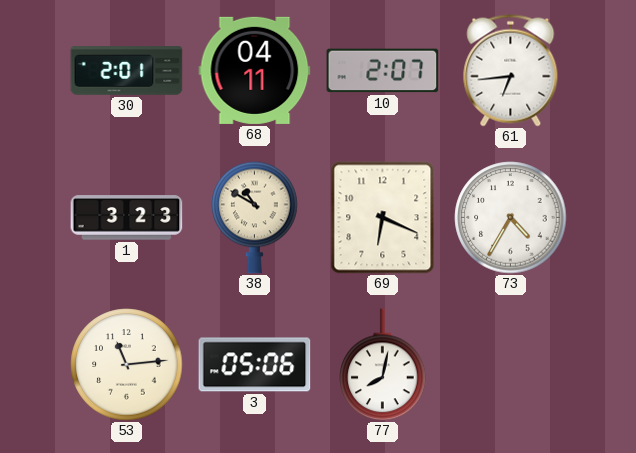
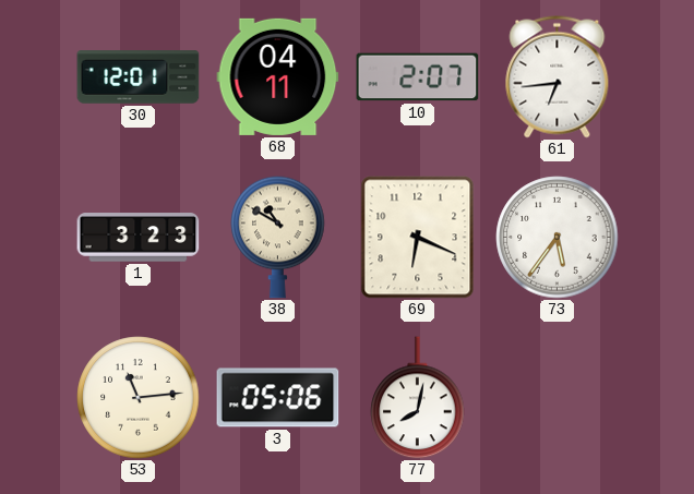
30: 2:01 -> 12:01
73: 4:35 -> 5:36
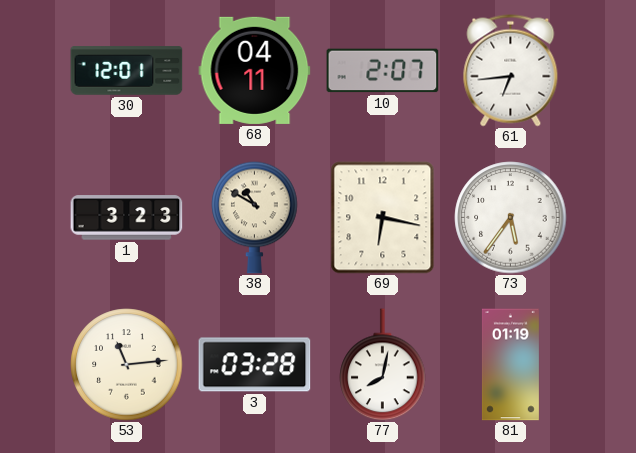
69: 6:19 -> 6:17
3: 05:06 -> 03:28
81: none -> 01:19
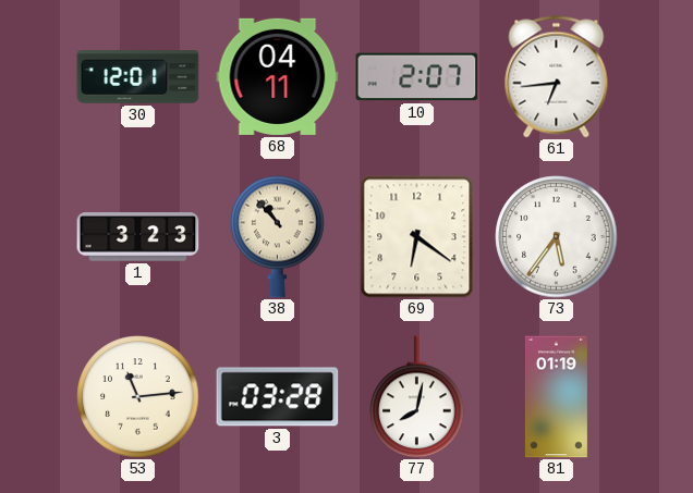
38: 10:50 -> 10:53
69: 6:17 -> 6:21
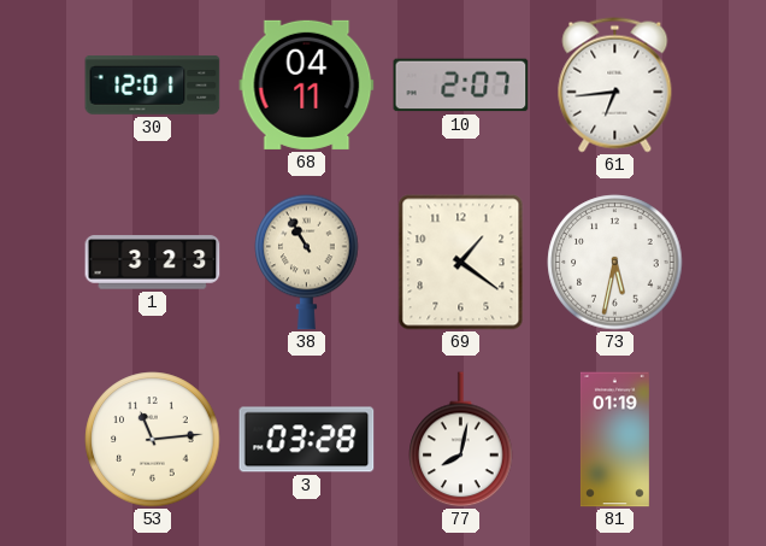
38: 10:53 -> 10:55
69: 6:21 -> 1:21
73: 5:36 -> 5:32
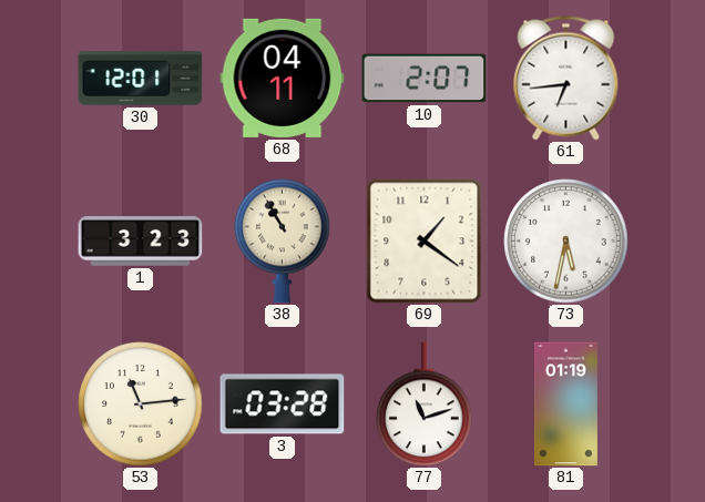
77: 8:02 -> 11:12
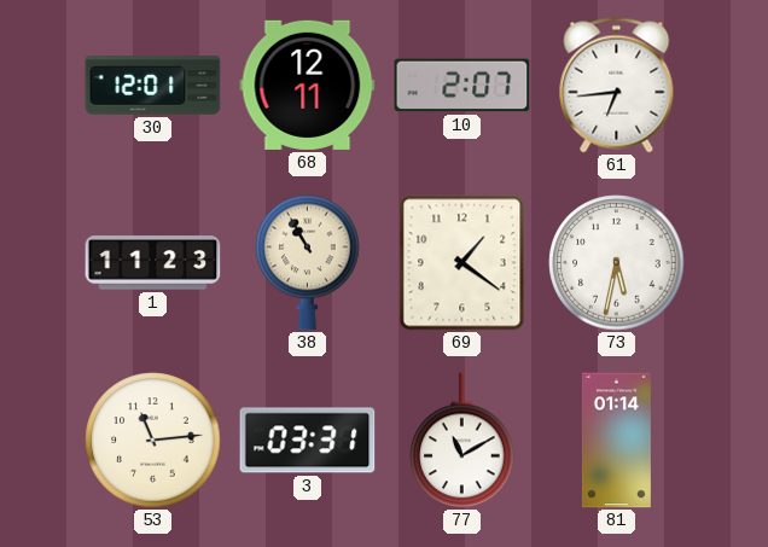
68: 04:11 -> 12:11
1: 3:23 -> 11:23
3: 03:28 -> 03:31
77: 11:12 -> 11:10
81: 01:19 -> 01:14
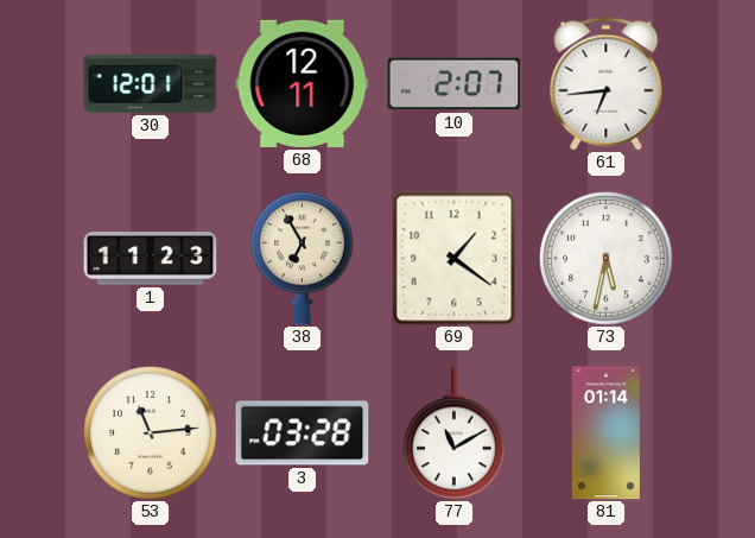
38: 10:55 -> 6:55
3: 03:31 -> 03:28
